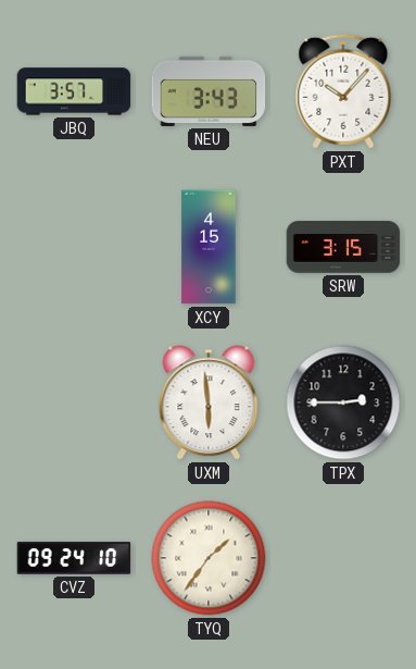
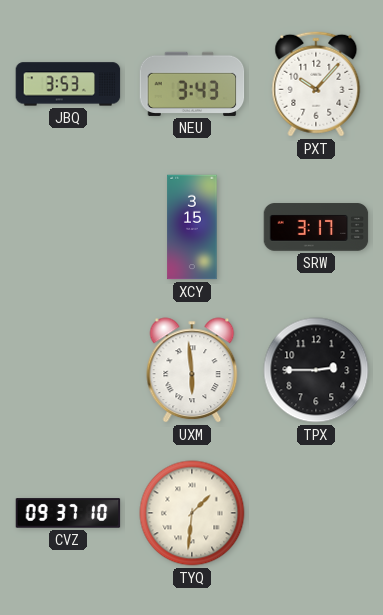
JBQ: 3:57 -> 3:53
XCY: 4:15 -> 3:15
SRW: 3:15 -> 3:17
CVZ: 09:24 -> 09:37
TYQ: 1:36 -> 1:31
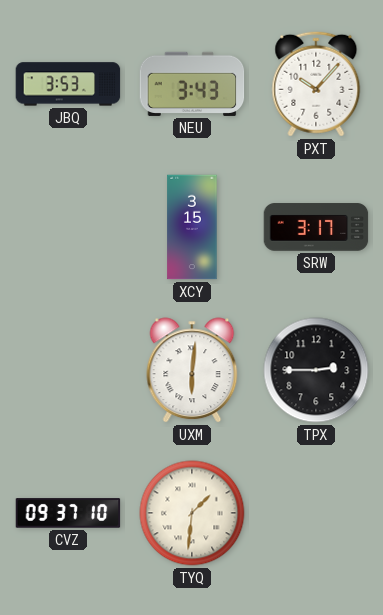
UXM: 5:59 -> 6:01
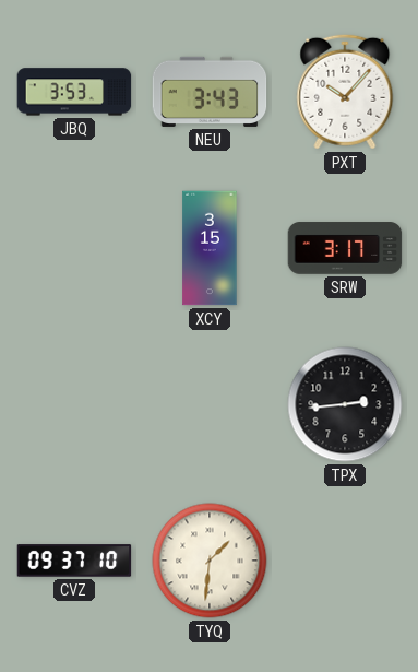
UXM: 6:01 -> none
TPX: 2:45 -> 2:44
